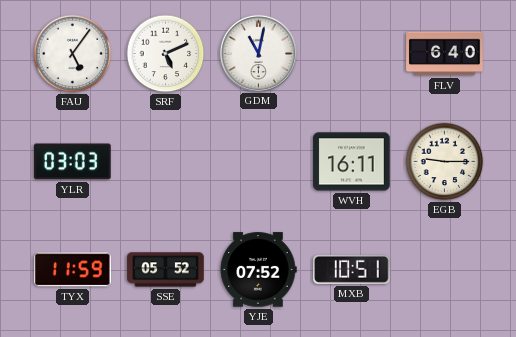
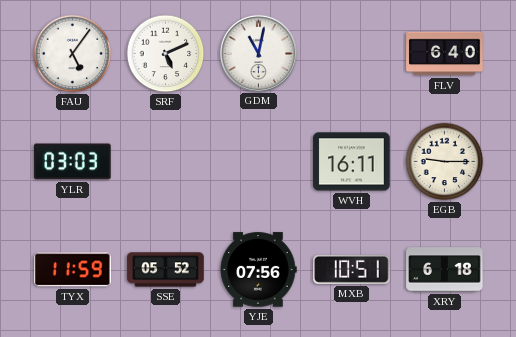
YJE: 07:52 -> 07:56
XRY: none -> 6:18
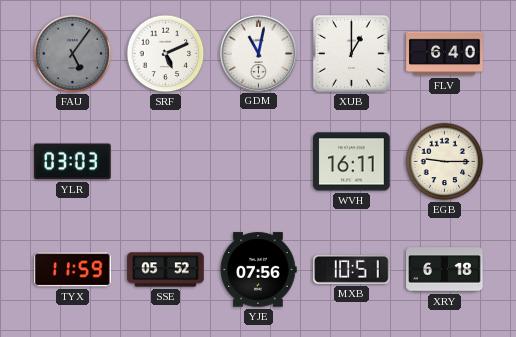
FAU dial: white -> grey
XUB: none -> 1:00
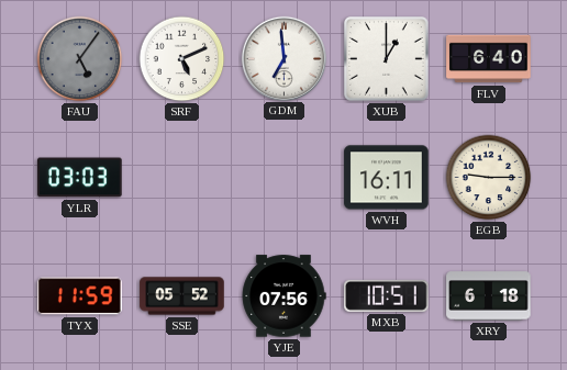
GDM: 11:02 -> 6:59
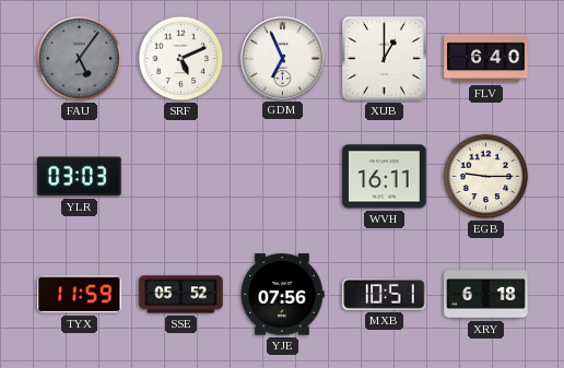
GDM: 6:59 -> 6:56
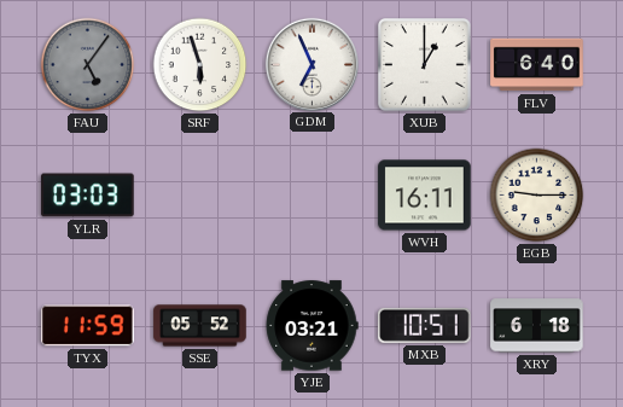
SRF: 5:11 -> 5:57
YJE: 07:56 -> 03:21
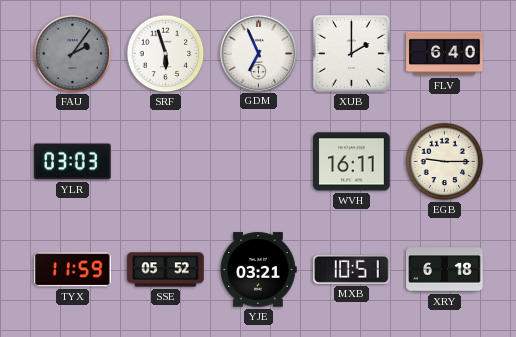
FAU: 5:06 -> 2:06
XUB: 1:00 -> 2:00
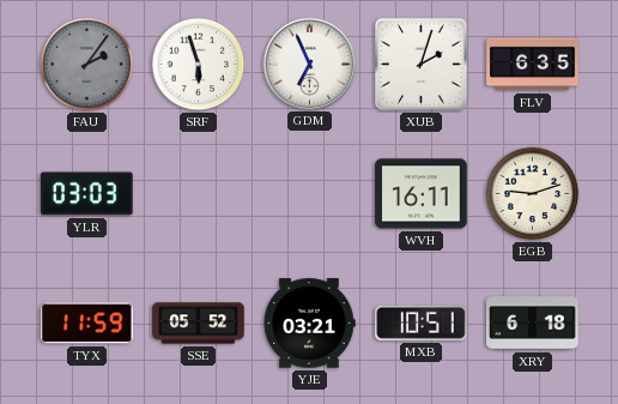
XUB: 2:00 -> 2:03
FLV: 6:40 -> 6:35
EGB: 9:15 -> 9:12
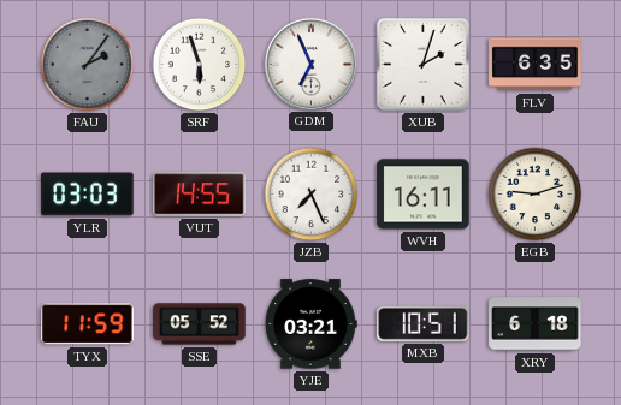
VUT: none -> 14:55
JZB: none -> 7:26
